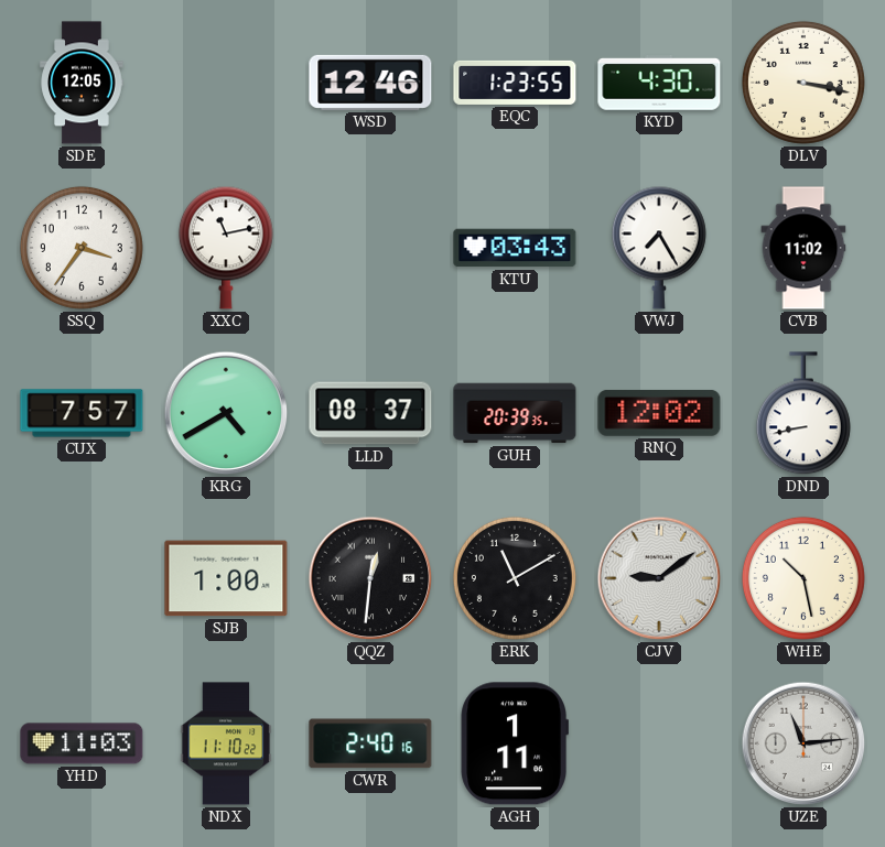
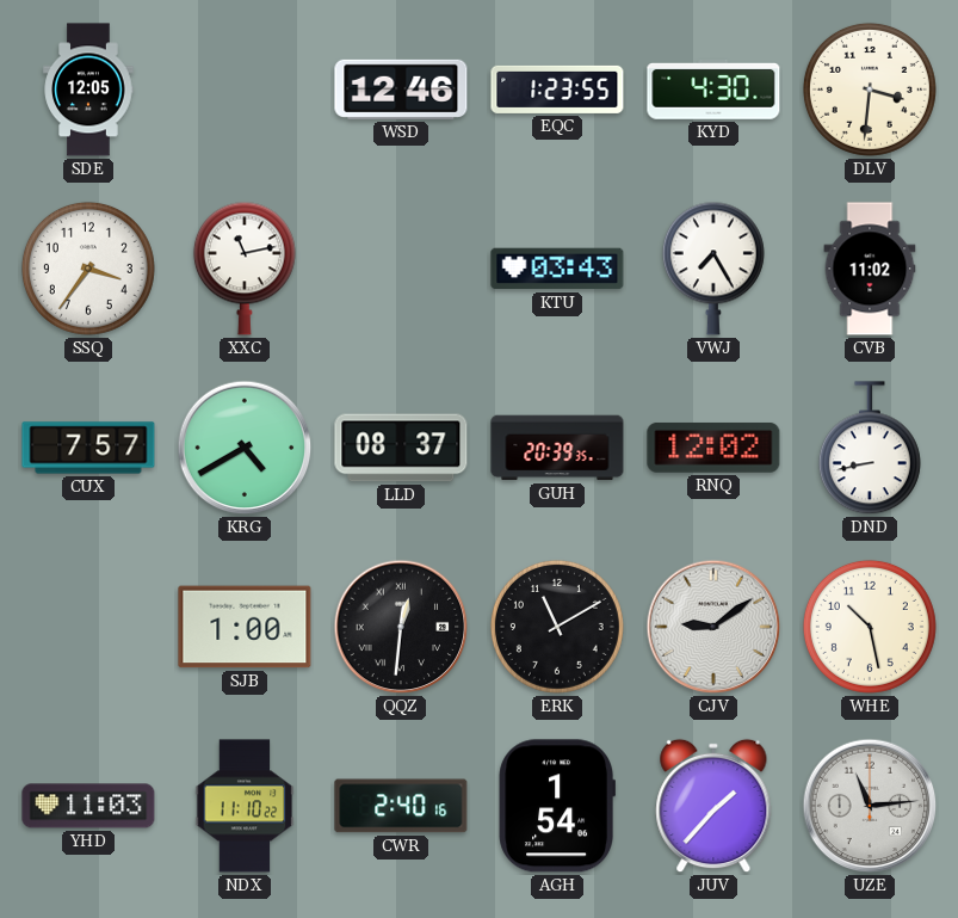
DLV: 3:17 -> 3:31
AGH: 1:11 -> 1:54
JUV: none -> 1:37
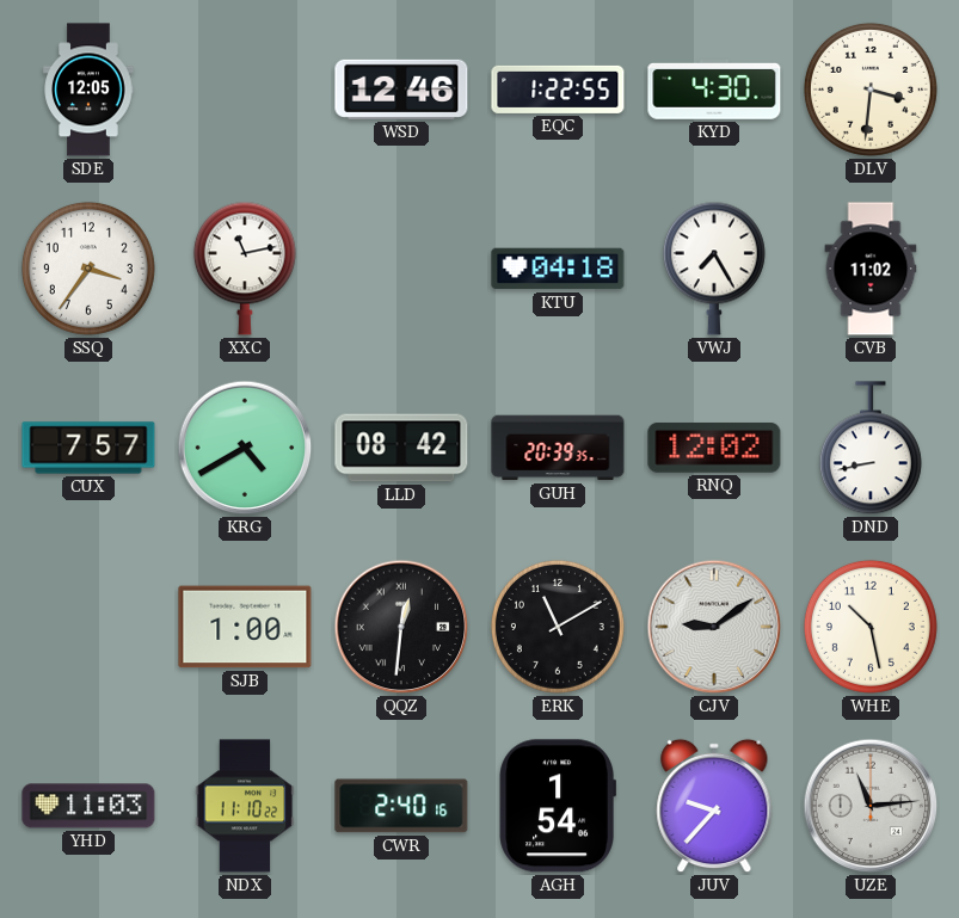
EQC: 1:23 -> 1:22
KTU: 03:43 -> 04:18
LLD: 08:37 -> 08:42
JUV: 1:37 -> 9:37
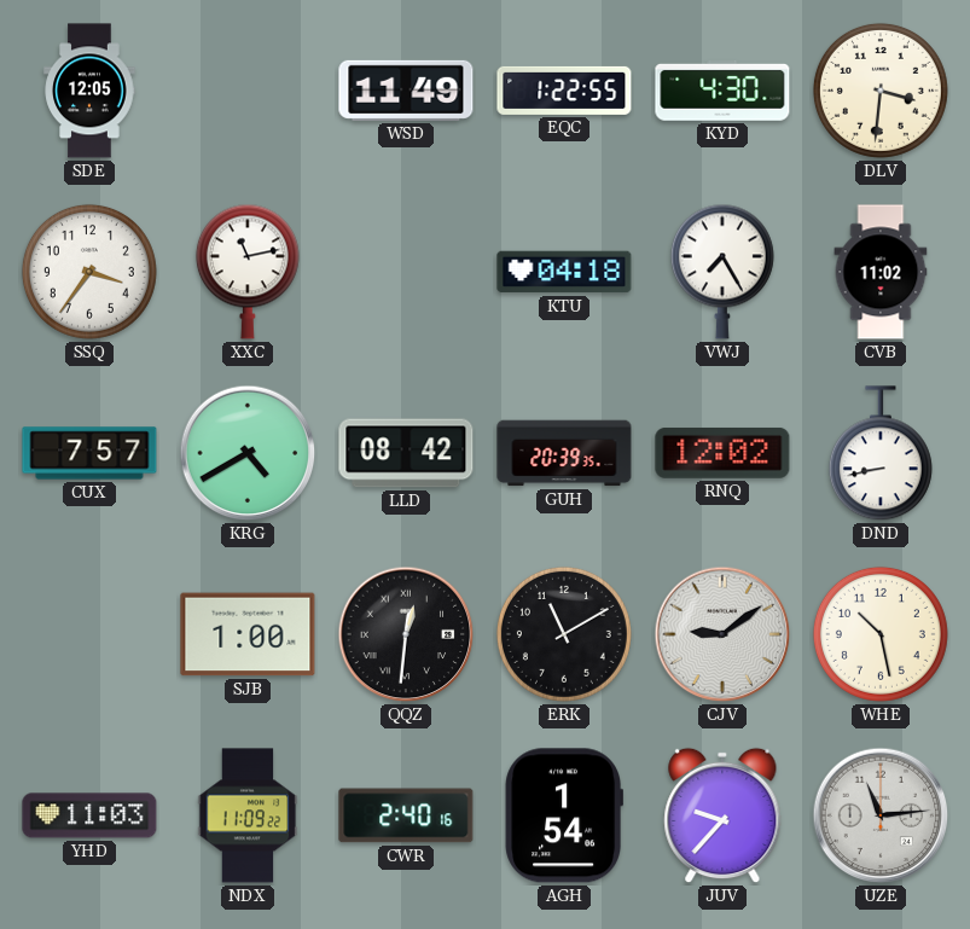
WSD: 12:46 -> 11:49
NDX: 11:10 -> 11:09
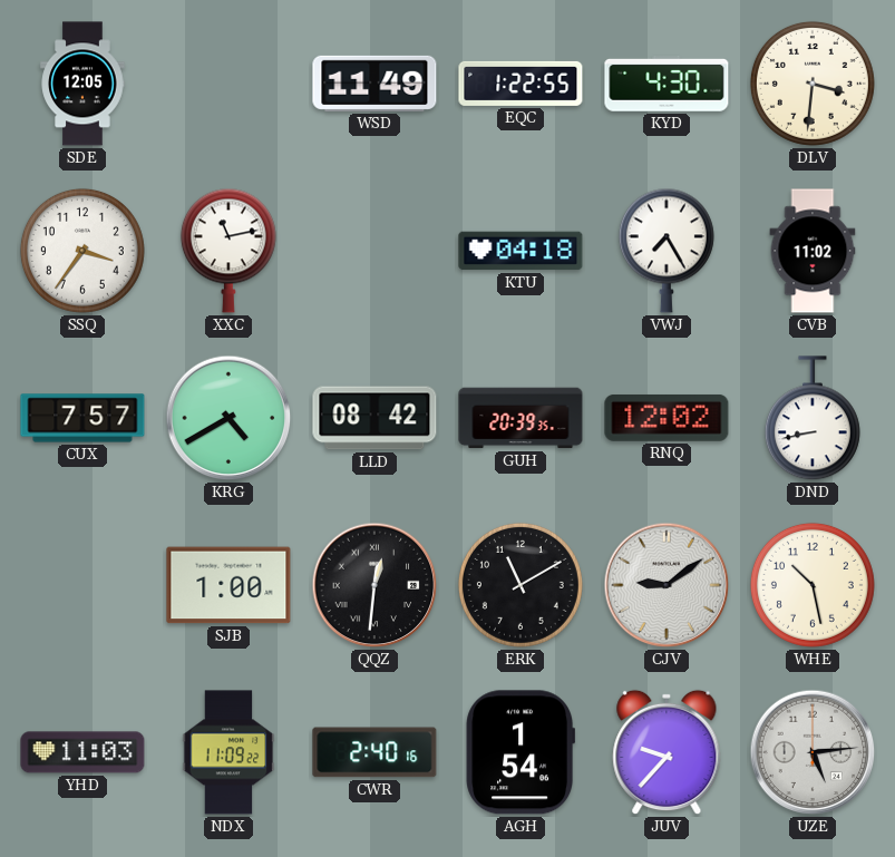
UZE: 11:14 -> 5:14
